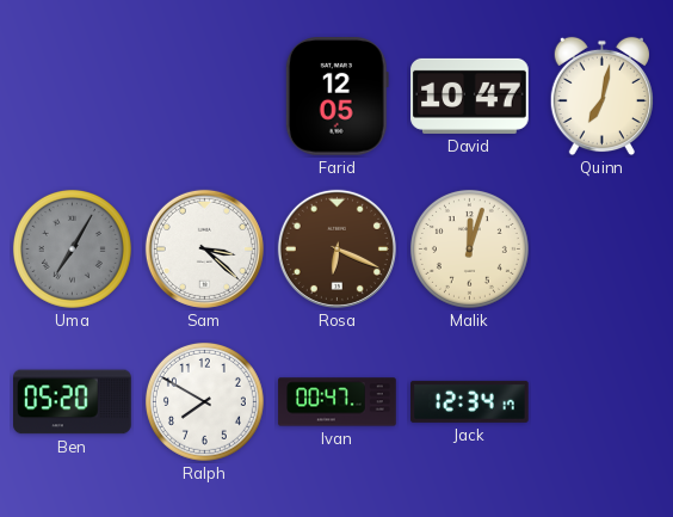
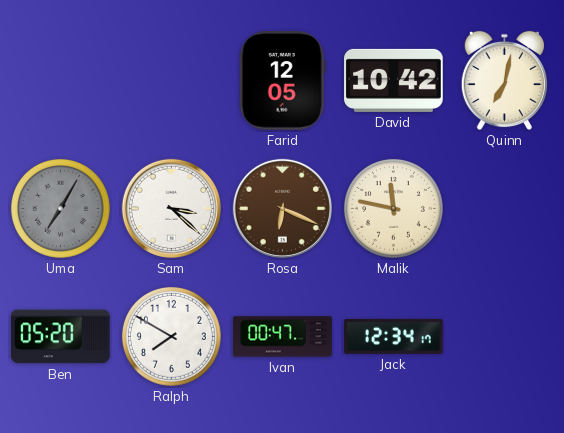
David: 10:47 -> 10:42
Malik: 12:03 -> 11:47
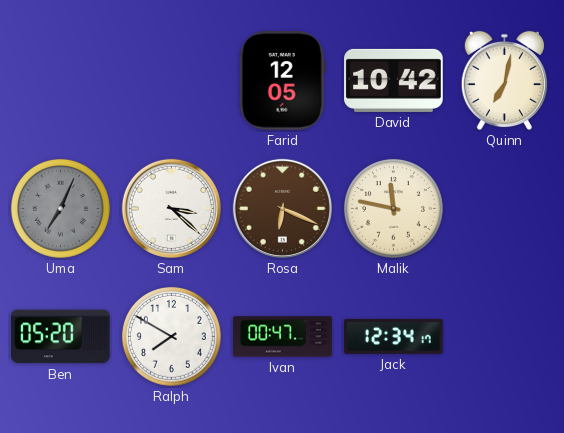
Uma: 7:05 -> 7:04
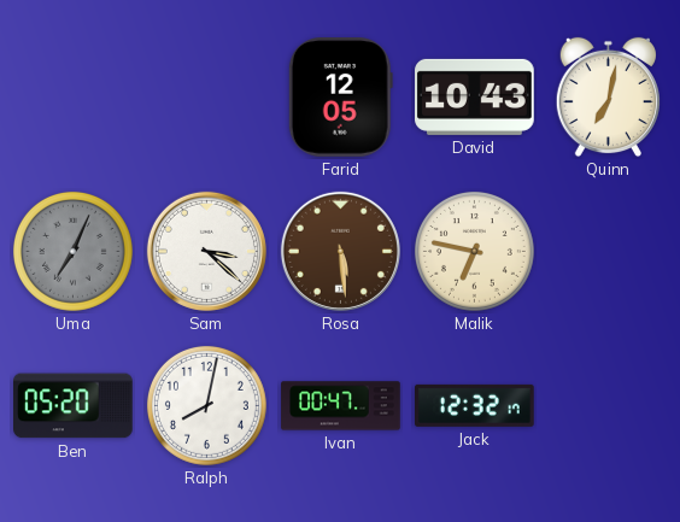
David: 10:42 -> 10:43
Rosa: 6:19 -> 5:29
Malik: 11:47 -> 6:47
Ralph: 7:50 -> 8:02
Jack: 12:34 -> 12:32
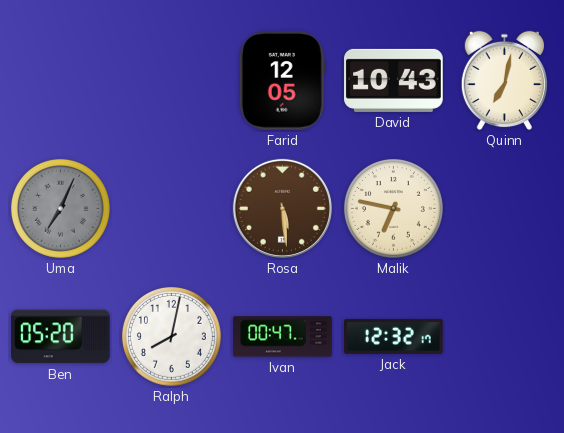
Sam: 3:22 -> none
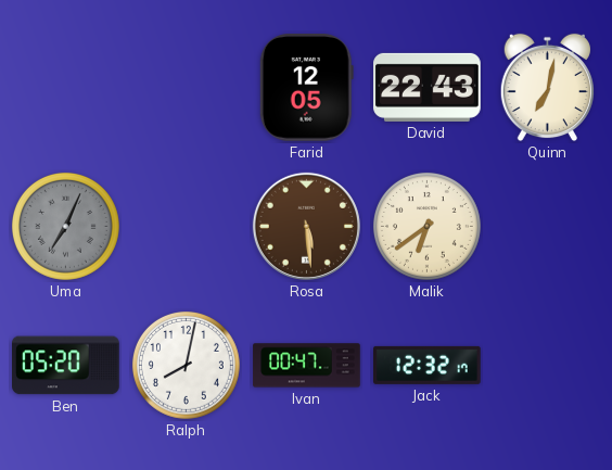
David: 10:43 -> 22:43
Malik: 6:47 -> 6:39
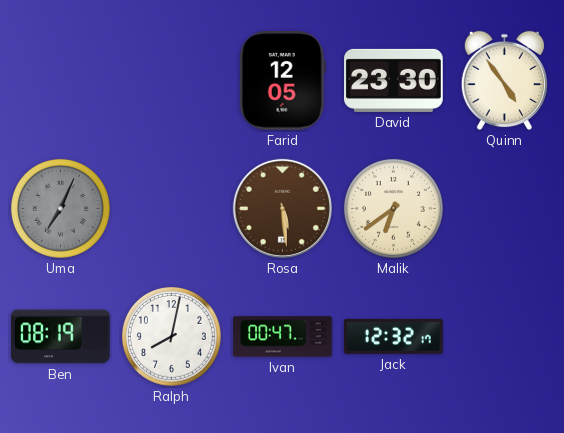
David: 22:43 -> 23:30
Quinn: 7:02 -> 4:54
Ben: 05:20 -> 08:19
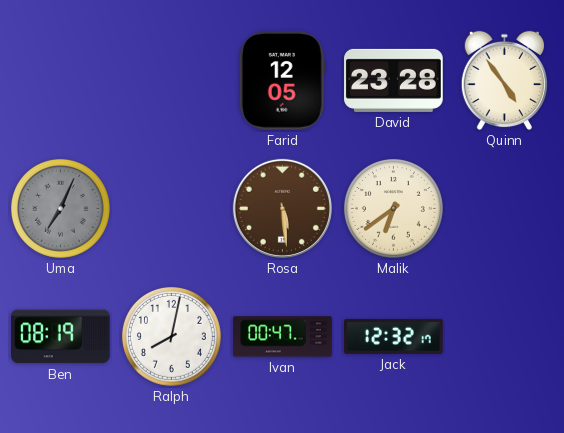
David: 23:30 -> 23:28
